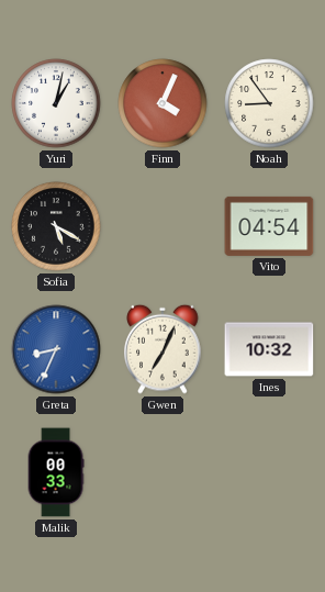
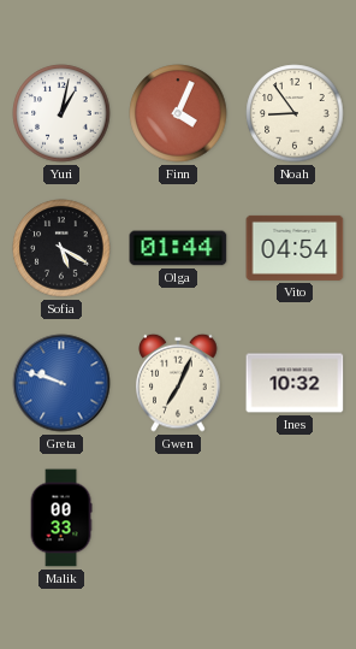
Olga: none -> 01:44
Greta: 8:34 -> 9:48
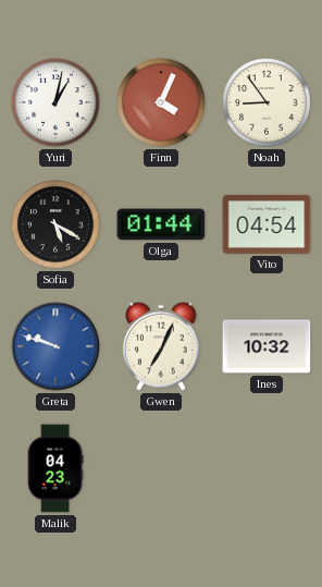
Malik: 00:33 -> 04:23
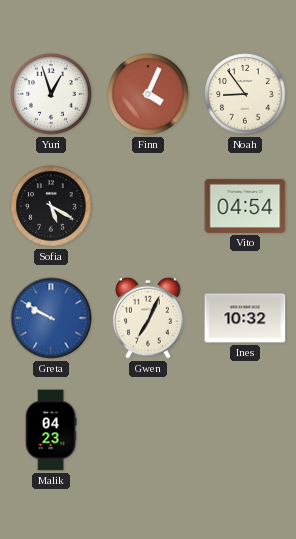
Yuri: 1:02 -> 12:57
Olga: 01:44 -> none
Greta: 9:48 -> 9:50
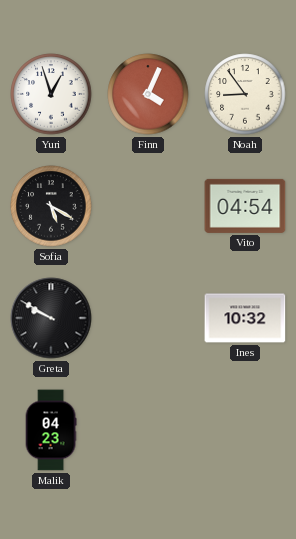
Greta dial: blue -> black
Gwen: 7:04 -> none
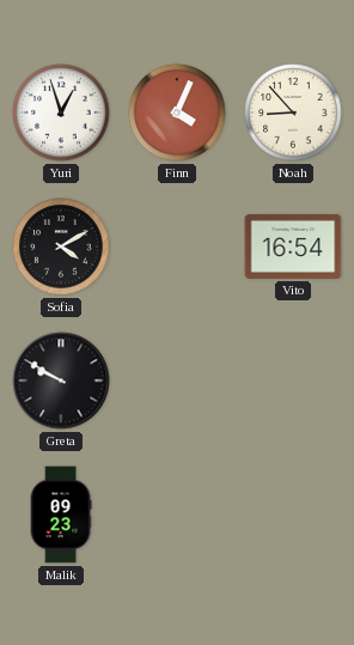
Noah: 8:54 -> 8:53
Sofia: 5:20 -> 4:10
Vito: 04:54 -> 16:54
Ines: 10:32 -> none
Malik: 04:23 -> 09:23
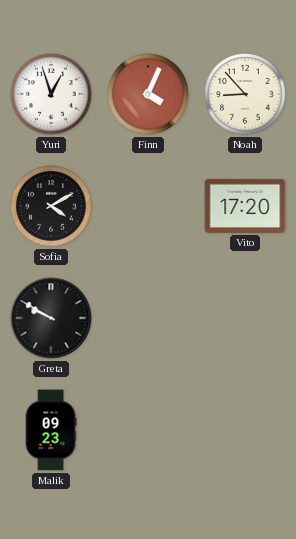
Vito: 16:54 -> 17:20
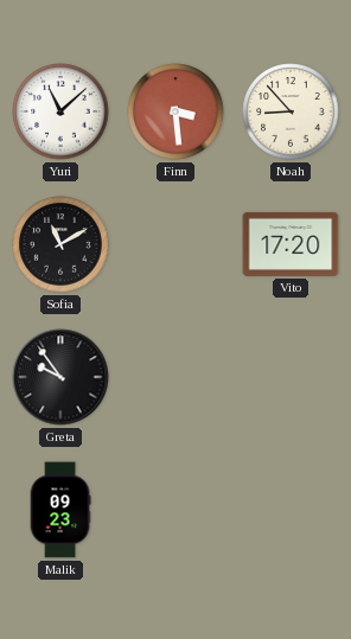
Yuri: 12:57 -> 11:08
Finn: 4:04 -> 3:29
Sofia: 4:10 -> 11:10
Greta: 9:50 -> 9:54
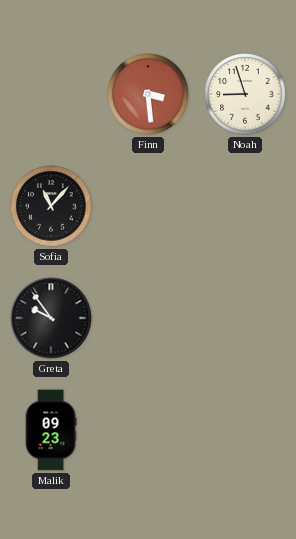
Yuri: 11:08 -> none
Noah: 8:53 -> 8:57
Sofia: 11:10 -> 11:07
Vito: 17:20 -> none
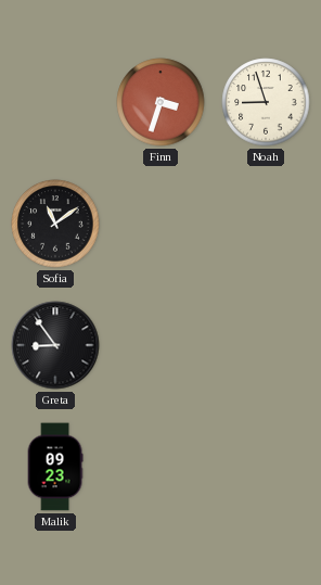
Finn: 3:29 -> 3:33
Sofia: 11:07 -> 11:09
Greta: 9:54 -> 8:54
